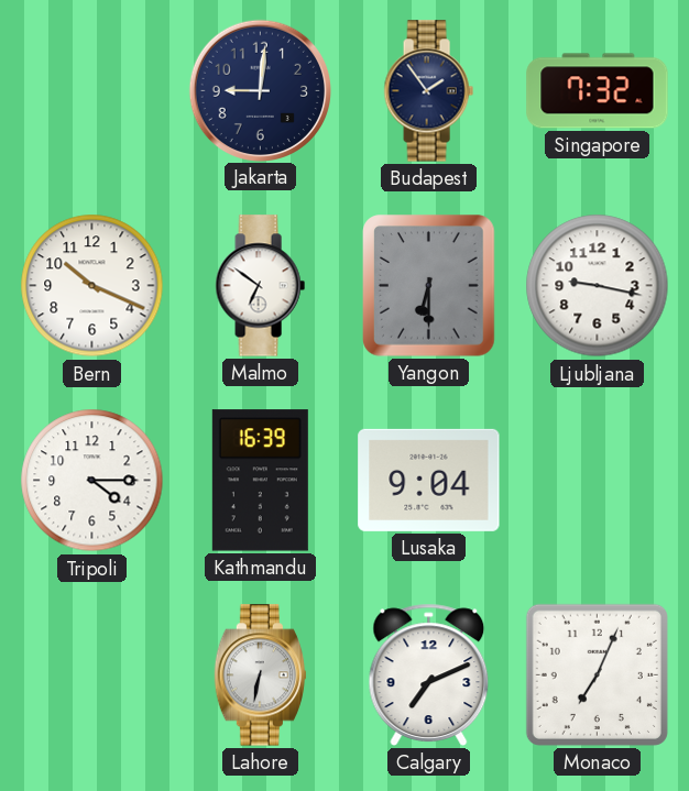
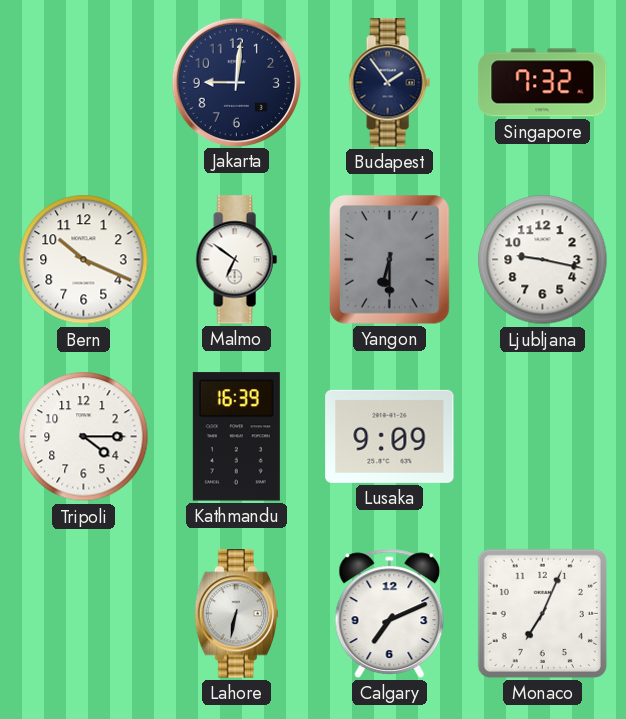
Lusaka: 9:04 -> 9:09
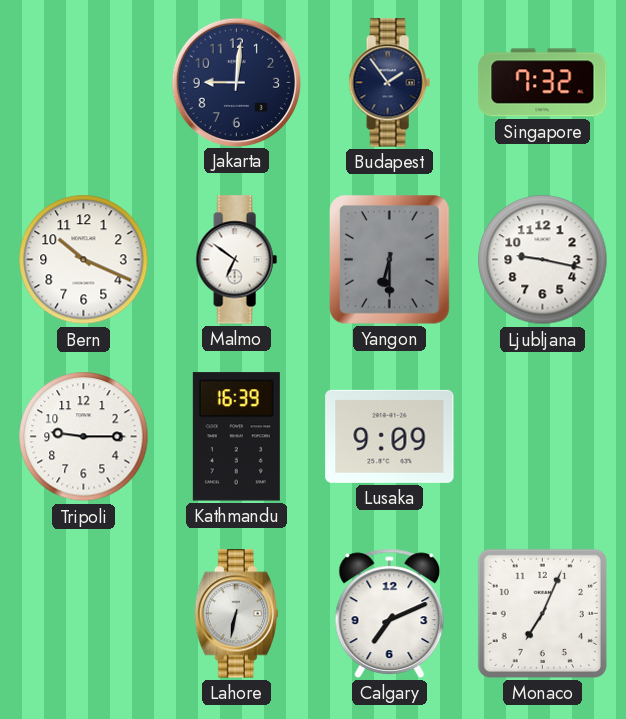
Tripoli: 4:15 -> 9:15
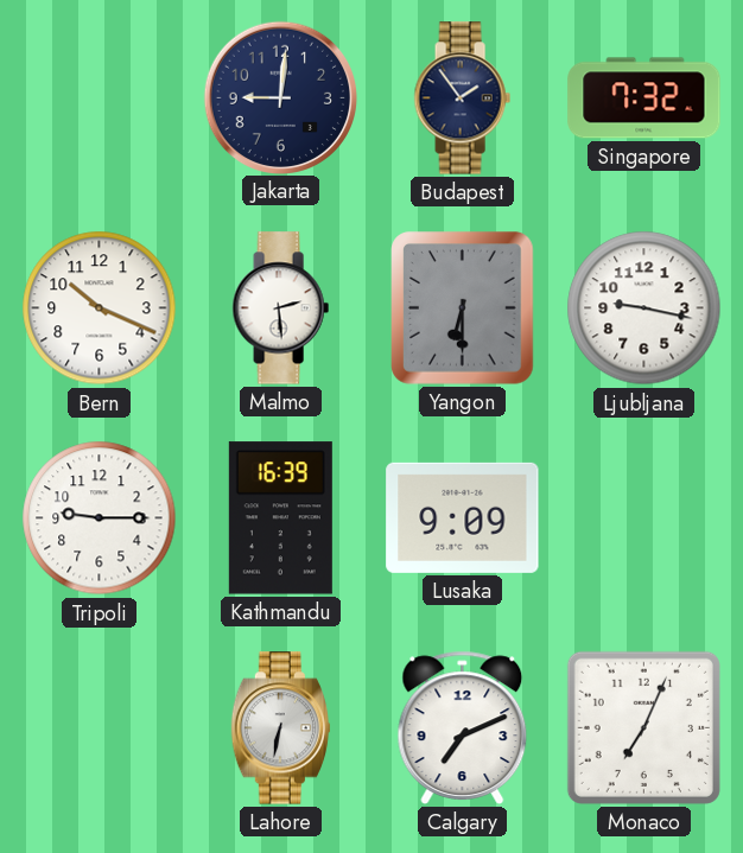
Malmo: 6:51 -> 2:29
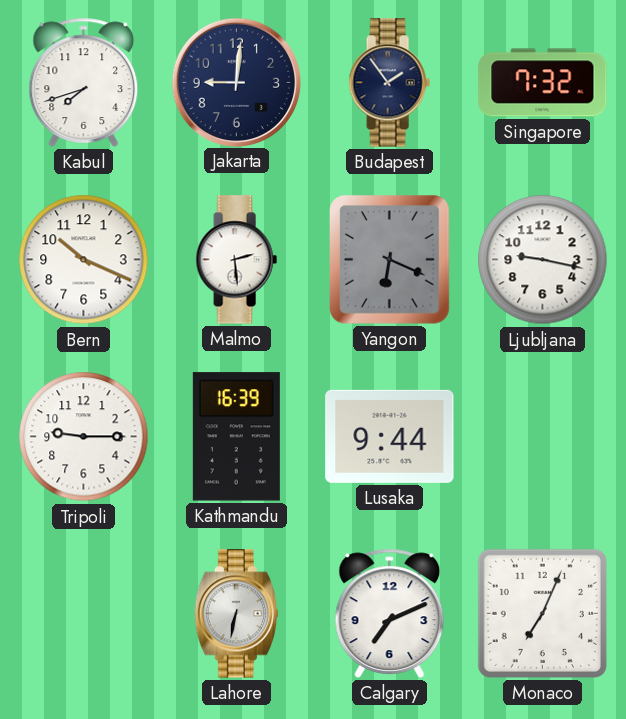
Kabul: none -> 7:42
Yangon: 6:30 -> 6:19
Lusaka: 9:09 -> 9:44
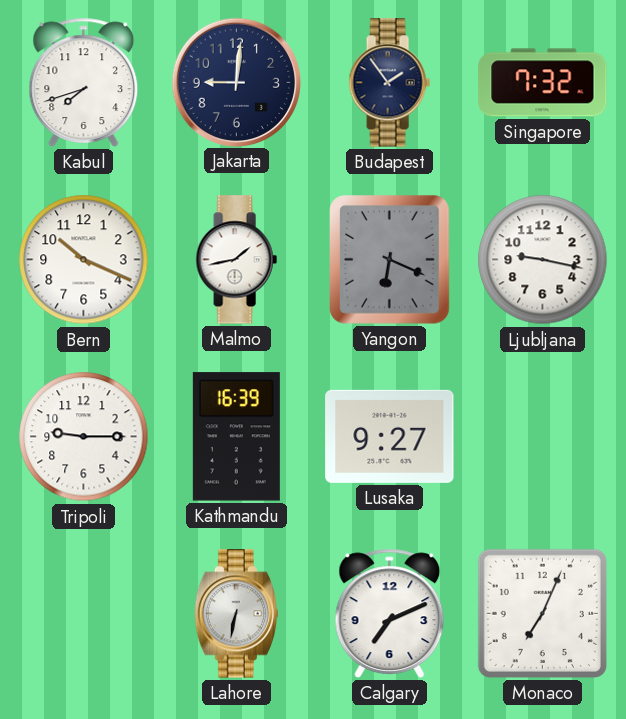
Malmo: 2:29 -> 1:43
Lusaka: 9:44 -> 9:27
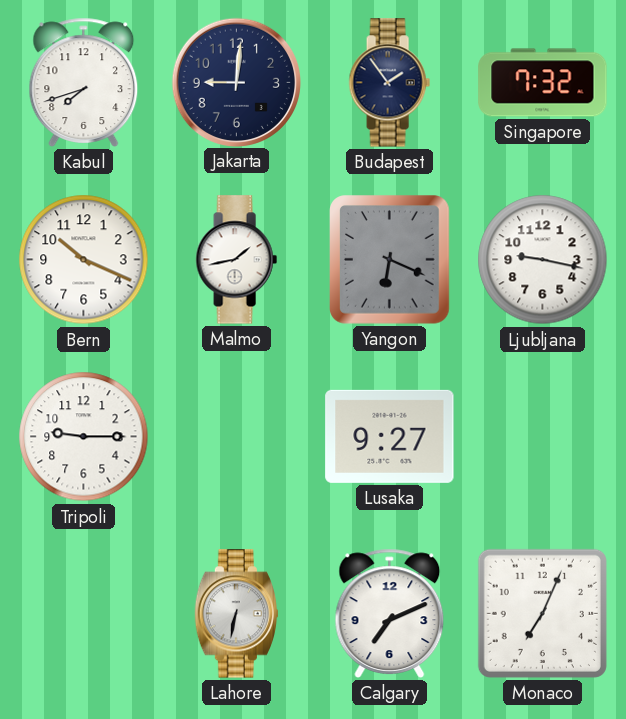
Kathmandu: 16:39 -> none
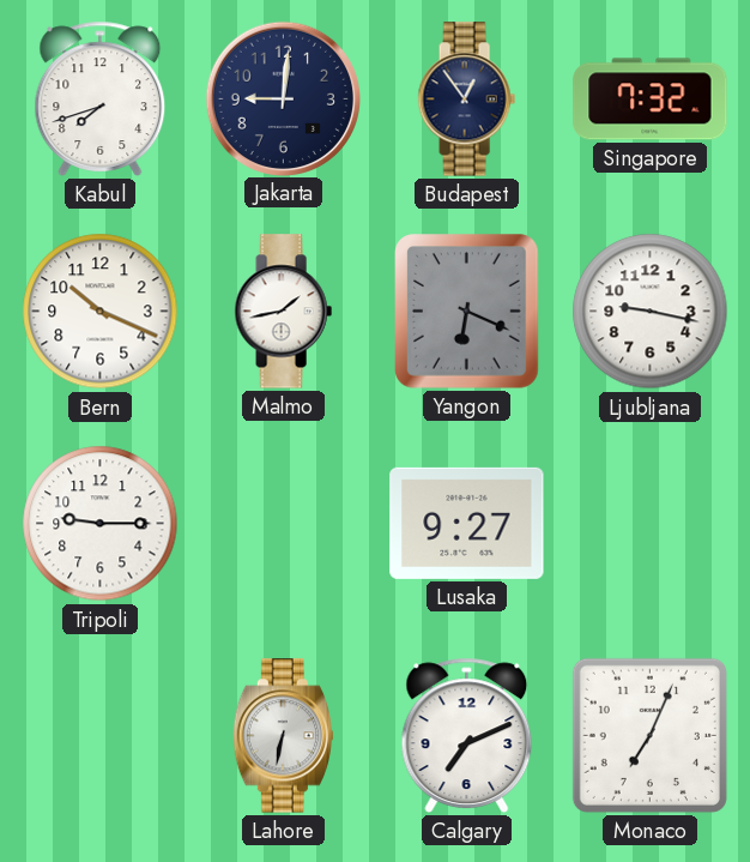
Budapest: 1:54 -> 12:54
